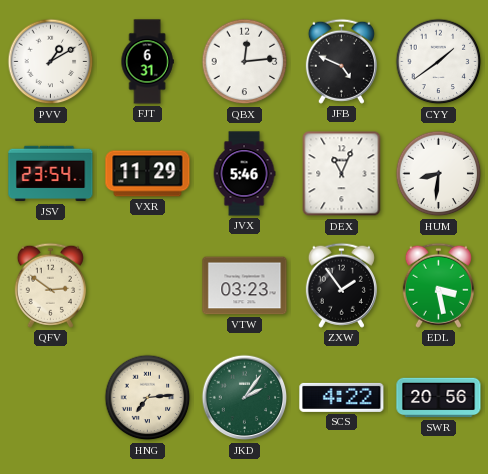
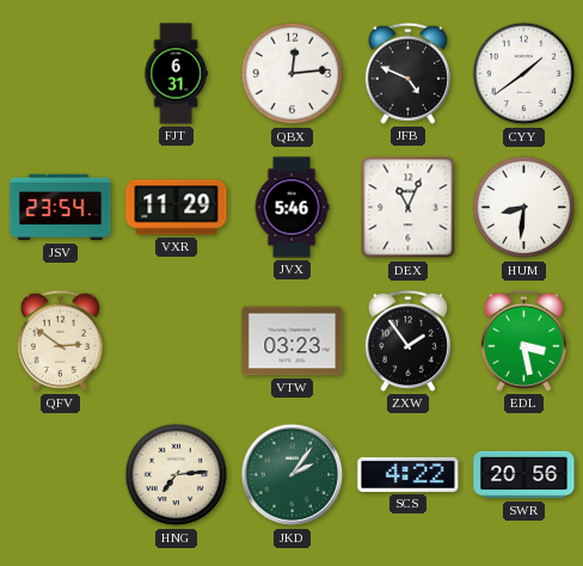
PVV: 1:10 -> none
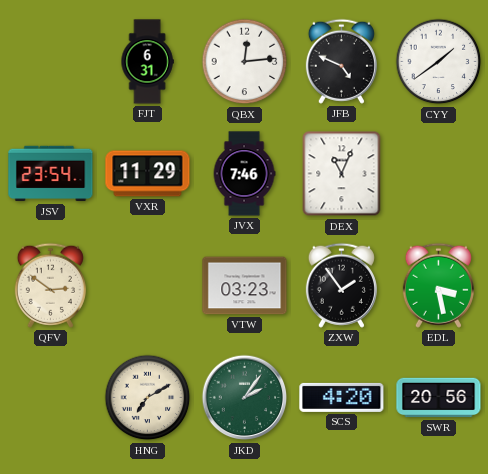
JVX: 5:46 -> 7:46
HUM: 8:31 -> none
HNG: 7:14 -> 7:10
SCS: 4:22 -> 4:20
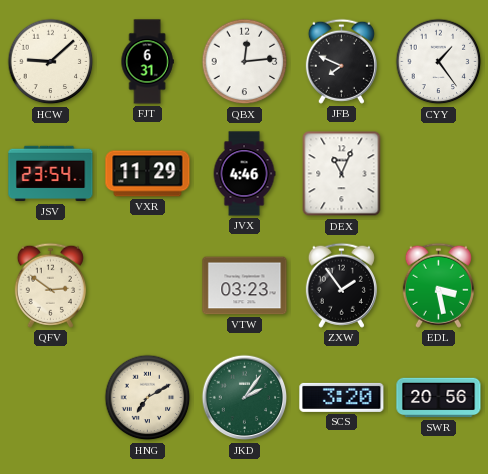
HCW: none -> 9:08
JFB: 4:49 -> 7:49
CYY: 1:39 -> 1:24
JVX: 7:46 -> 4:46
SCS: 4:20 -> 3:20
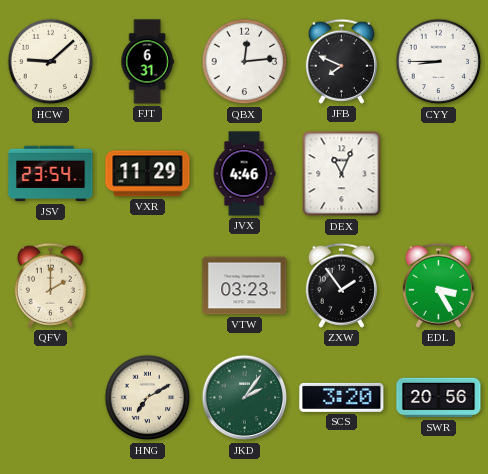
CYY: 1:24 -> 8:45
QFV: 2:51 -> 2:00
EDL: 3:28 -> 3:25
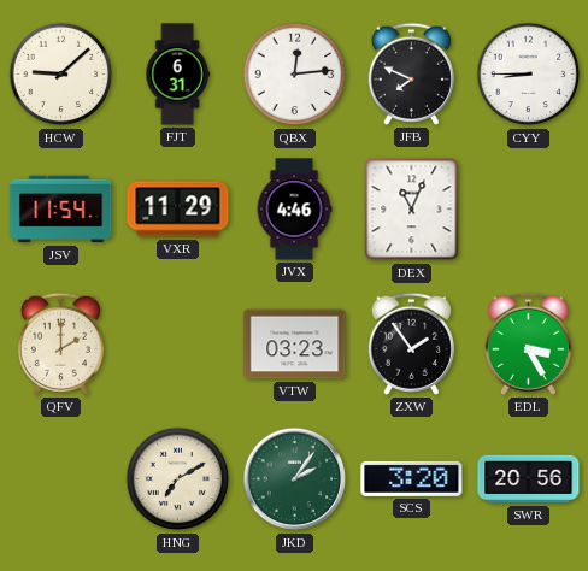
JSV: 23:54 -> 11:54
